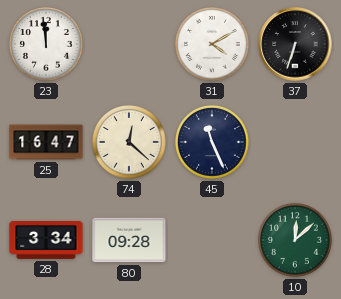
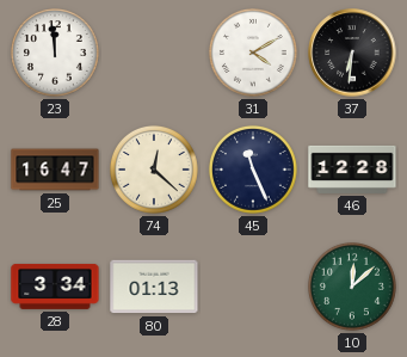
37: 6:33 -> 6:31
46: none -> 12:28
80: 09:28 -> 01:13
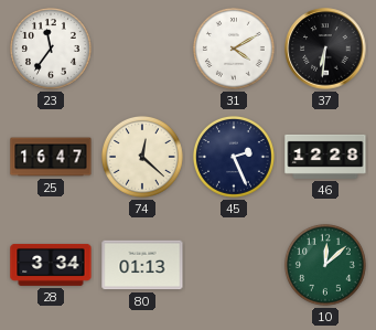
23: 11:59 -> 11:36
45: 11:26 -> 2:26
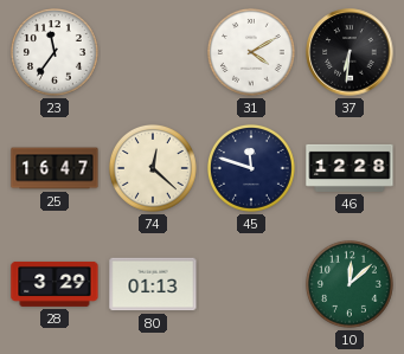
45: 2:26 -> 11:48
28: 3:34 -> 3:29
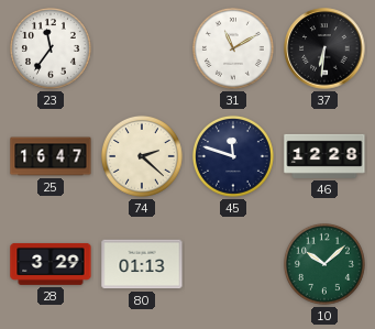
31: 4:10 -> 11:10
74: 12:22 -> 2:22
10: 12:08 -> 10:08
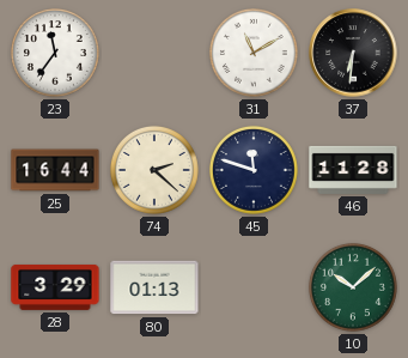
25: 16:47 -> 16:44
46: 12:28 -> 11:28
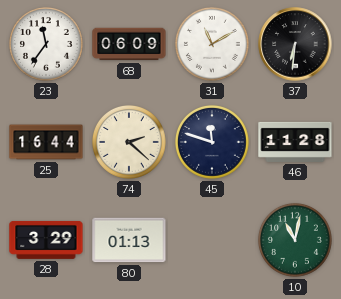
68: none -> 06:09
10: 10:08 -> 11:02
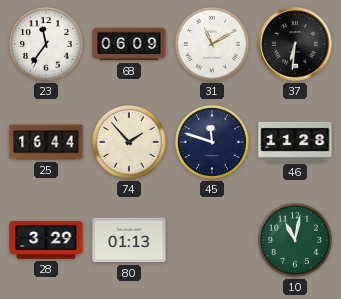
74: 2:22 -> 1:53
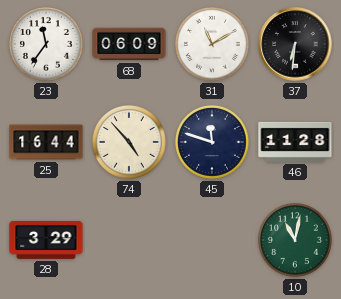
74: 1:53 -> 4:53
80: 01:13 -> none
